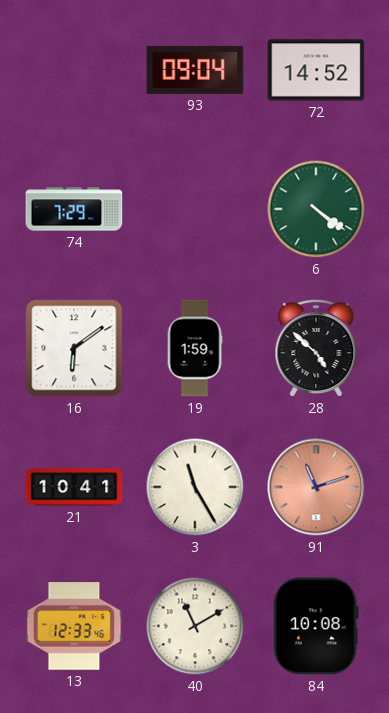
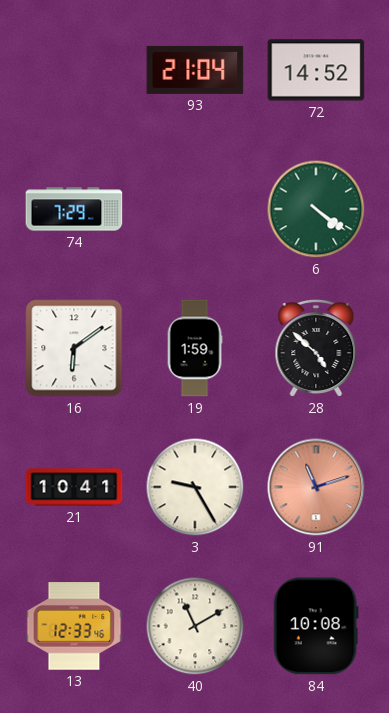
93: 09:04 -> 21:04
3: 11:25 -> 9:25
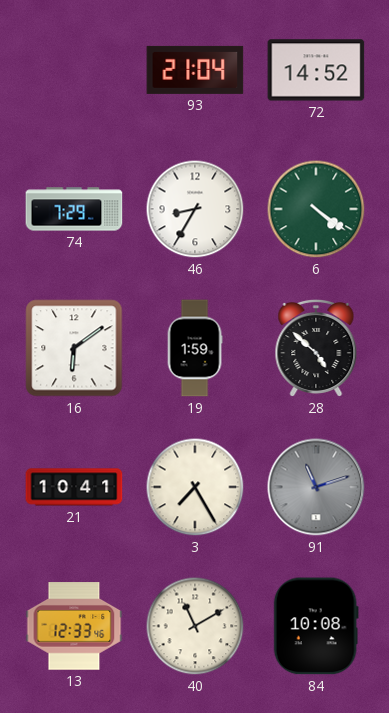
46: none -> 8:35
3: 9:25 -> 7:25
91 dial: salmon -> grey
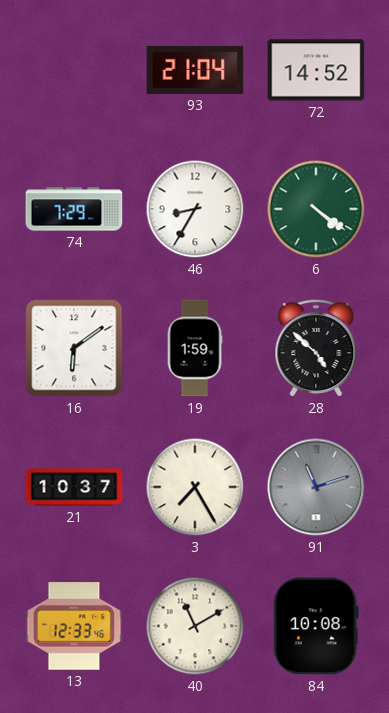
21: 10:41 -> 10:37
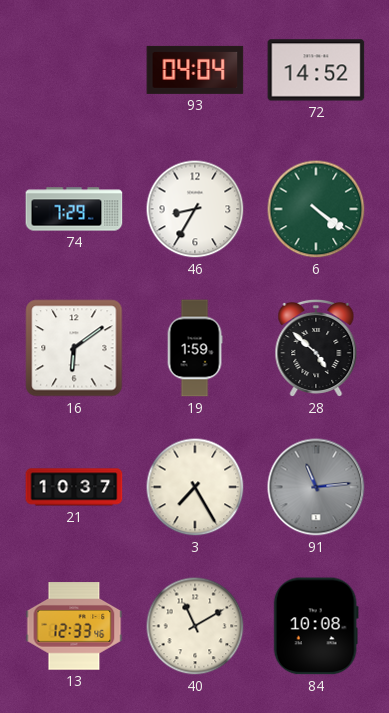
93: 21:04 -> 04:04
91: 11:12 -> 11:14
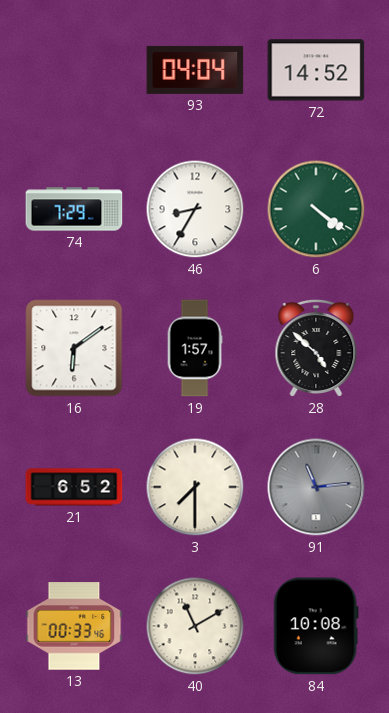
19: 1:59 -> 1:57
21: 10:37 -> 6:52
3: 7:25 -> 7:30
13: 12:33 -> 00:33
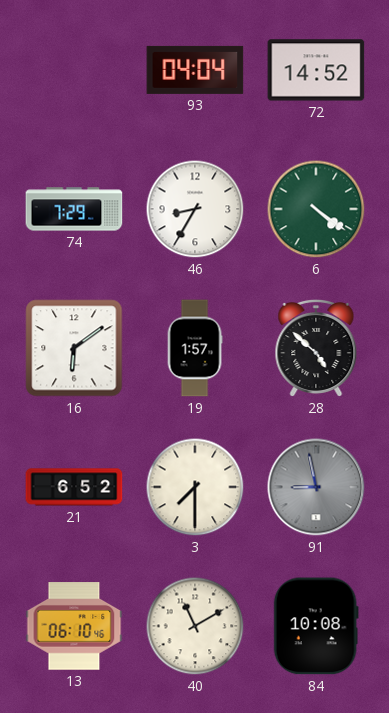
91: 11:14 -> 8:58
13: 00:33 -> 06:10
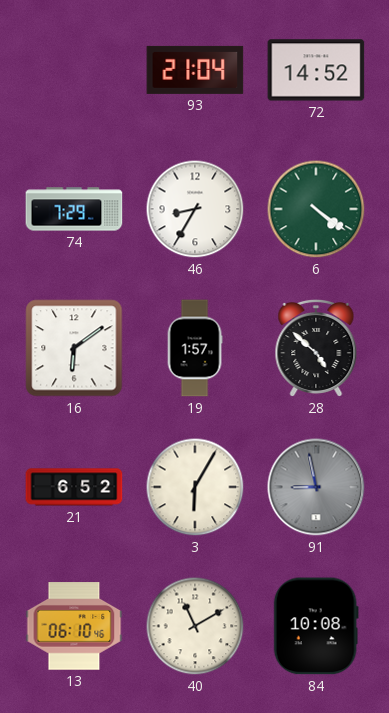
93: 04:04 -> 21:04
3: 7:30 -> 6:05
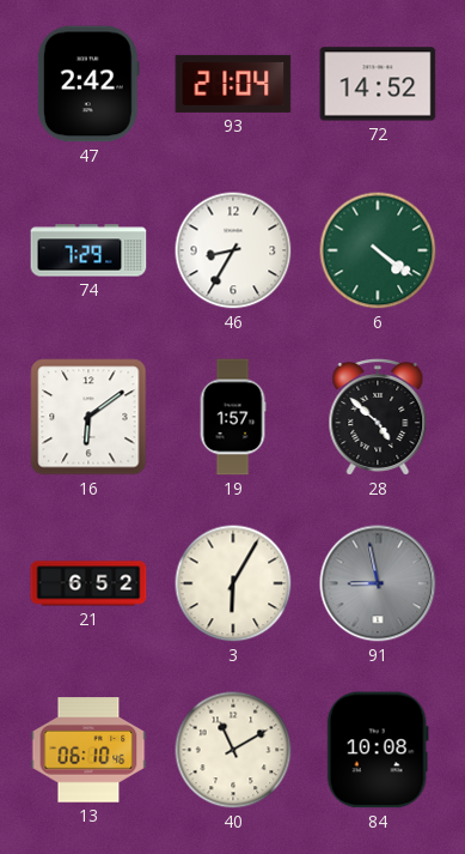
47: none -> 2:42
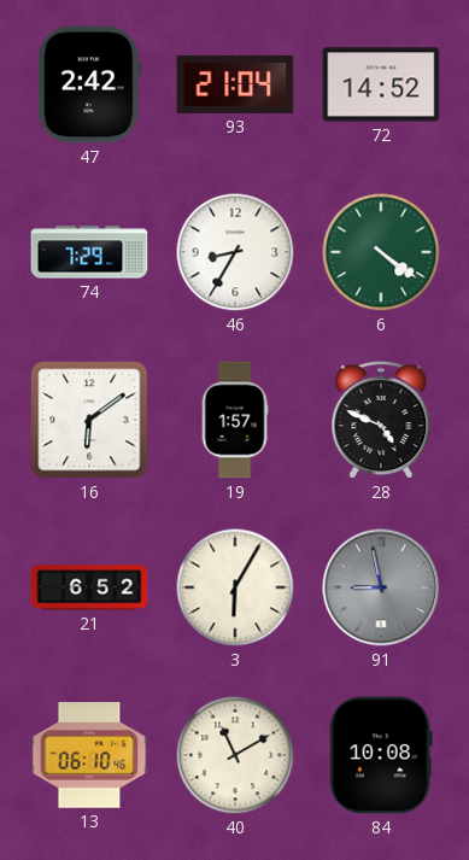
28: 4:52 -> 4:49
